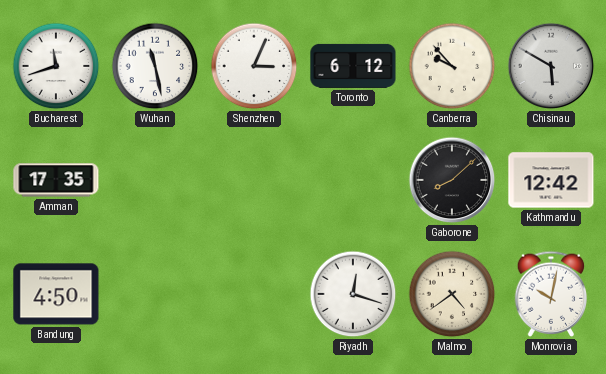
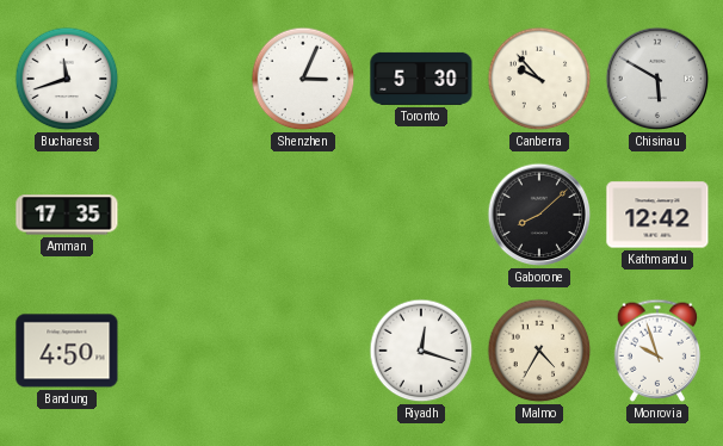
Wuhan: 11:28 -> none
Toronto: 6:12 -> 5:30
Malmo: 4:39 -> 4:35
Monrovia: 10:02 -> 9:57
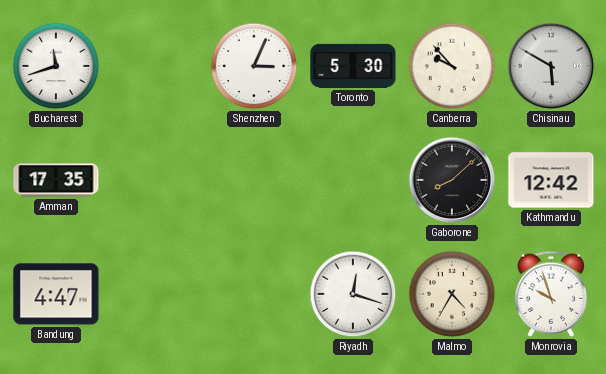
Bandung: 4:50 -> 4:47
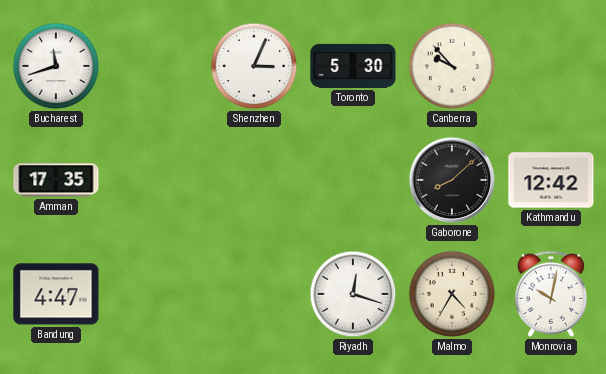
Chisinau: 5:50 -> none
Monrovia: 9:57 -> 10:02
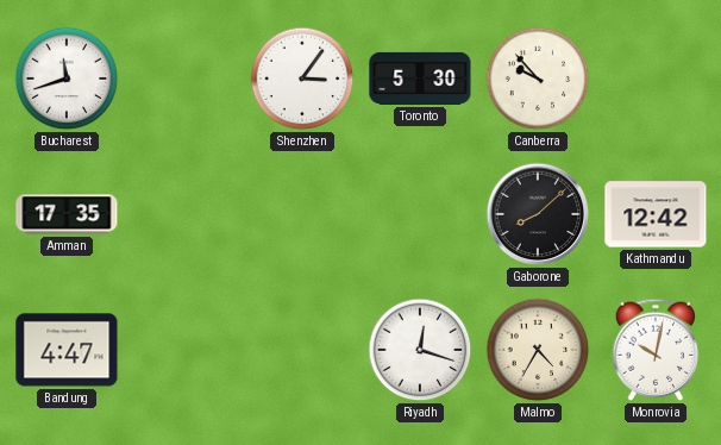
Shenzhen: 3:04 -> 3:06
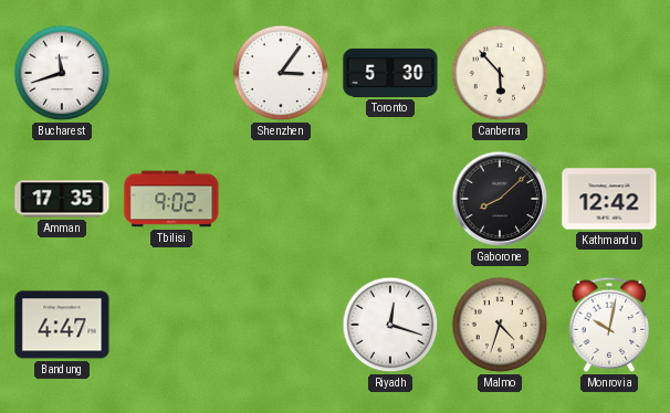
Canberra: 9:53 -> 5:53
Tbilisi: none -> 9:02
Malmo: 4:35 -> 4:33
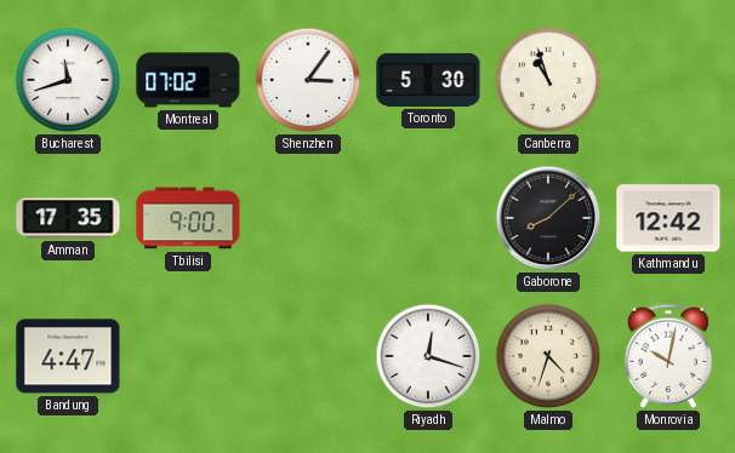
Montreal: none -> 07:02
Canberra: 5:53 -> 10:57
Tbilisi: 9:02 -> 9:00
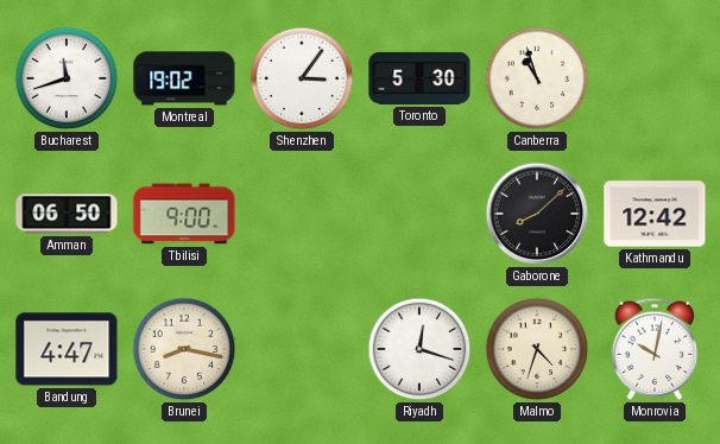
Montreal: 07:02 -> 19:02
Amman: 17:35 -> 06:50
Brunei: none -> 8:17
